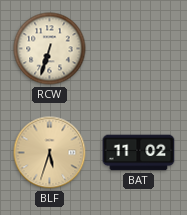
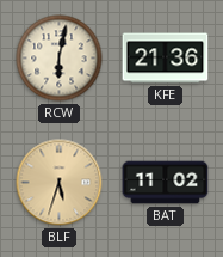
RCW: 6:33 -> 6:02
KFE: none -> 21:36
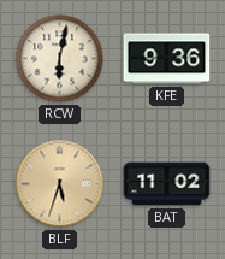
KFE: 21:36 -> 9:36
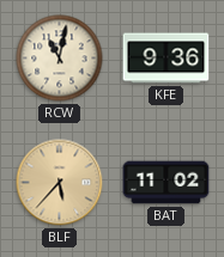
RCW: 6:02 -> 11:02
BLF: 5:33 -> 5:37
